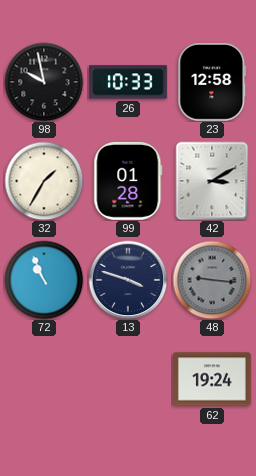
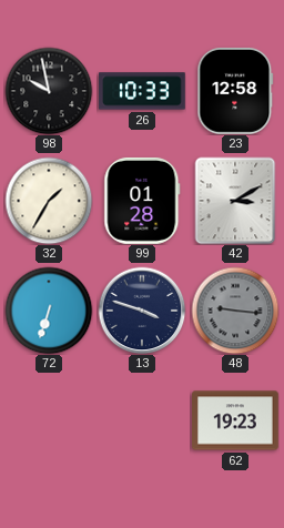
72: 10:56 -> 6:33
62: 19:24 -> 19:23
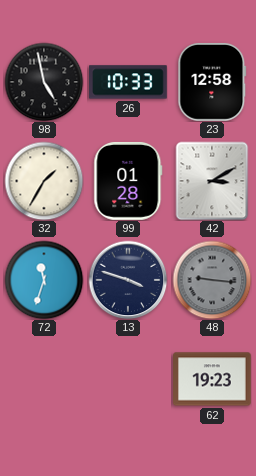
98: 9:58 -> 4:58
72: 6:33 -> 11:33
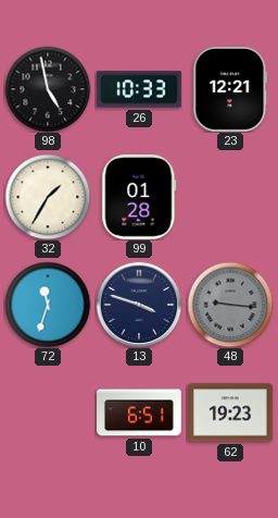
23: 12:58 -> 12:21
42: 3:10 -> none
10: none -> 6:51
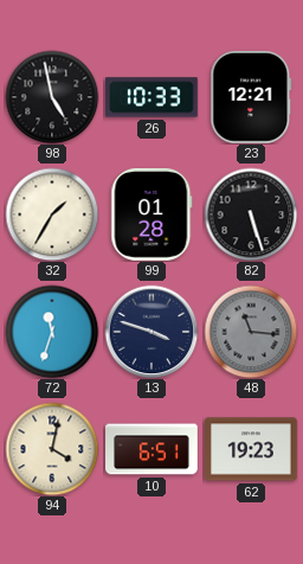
82: none -> 5:27
48: 9:16 -> 11:16
94: none -> 4:02
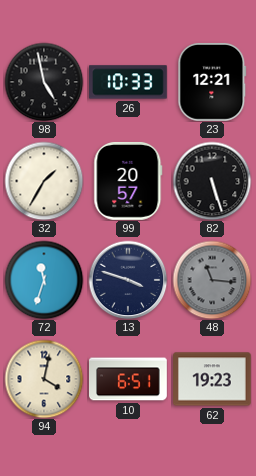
99: 01:28 -> 20:57
